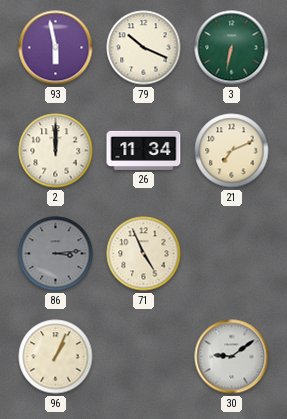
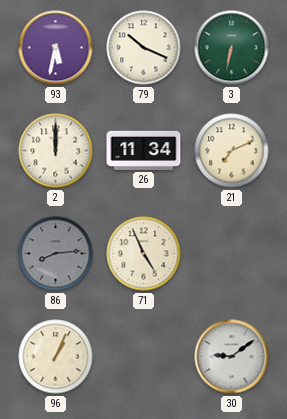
93: 5:58 -> 5:32
86: 3:14 -> 8:14
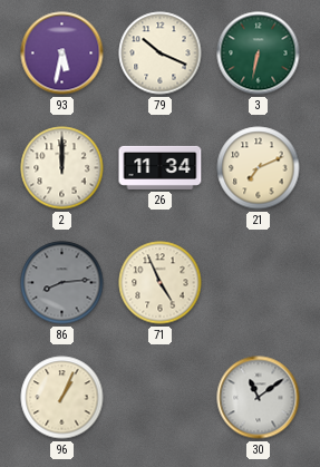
30: 9:09 -> 11:09
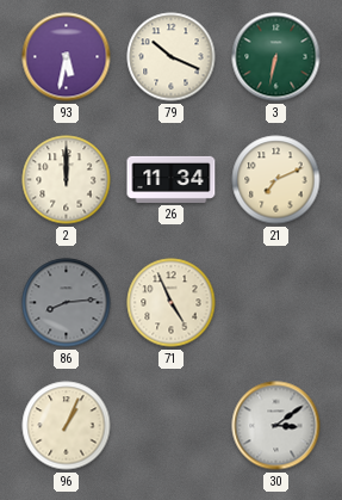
30: 11:09 -> 3:09
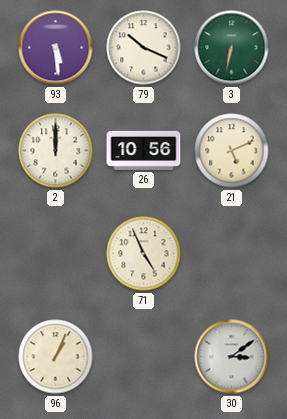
93: 5:32 -> 5:29
26: 11:34 -> 10:56
21: 7:11 -> 5:11
86: 8:14 -> none
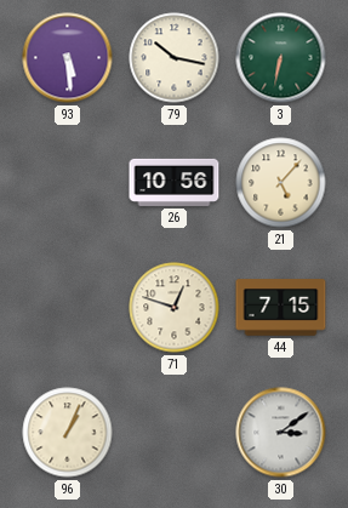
79: 10:19 -> 10:17
2: 12:00 -> none
21: 5:11 -> 5:07
71: 4:56 -> 12:48
44: none -> 7:15
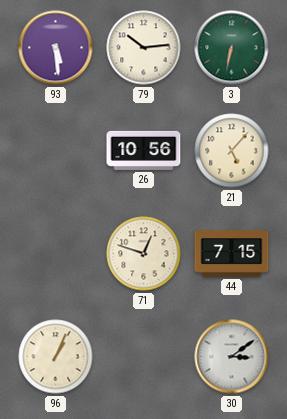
79: 10:17 -> 10:14
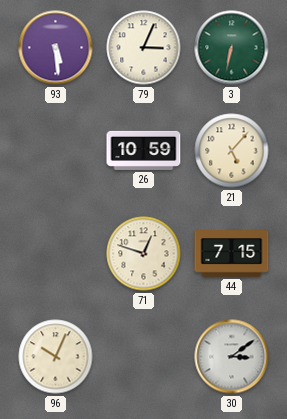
79: 10:14 -> 3:04
26: 10:56 -> 10:59
96: 1:04 -> 10:04
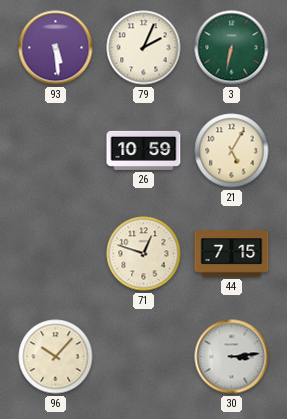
79: 3:04 -> 2:04
21: 5:07 -> 5:05
96: 10:04 -> 10:07
30: 3:09 -> 3:14
